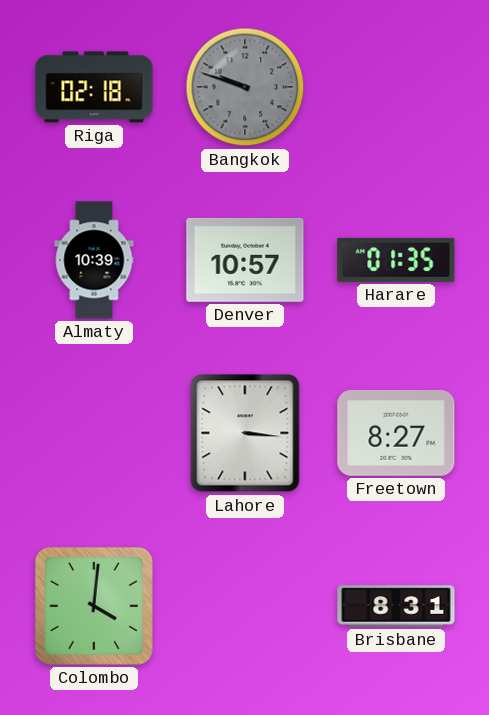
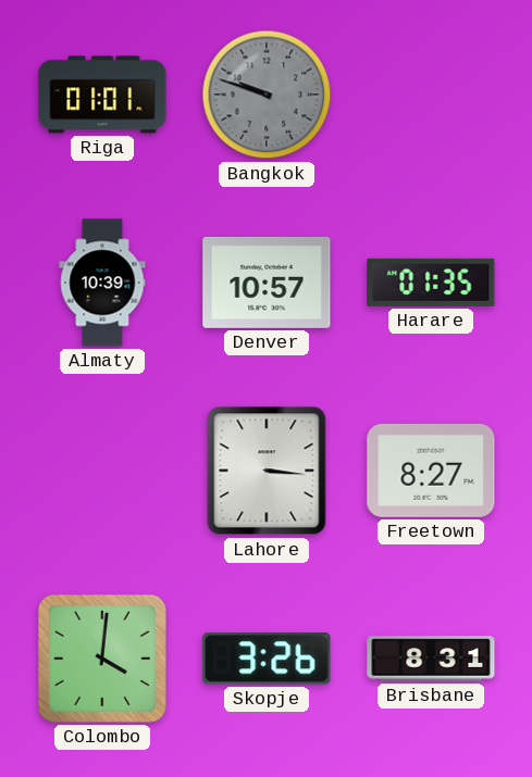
Riga: 02:18 -> 01:01
Skopje: none -> 3:26
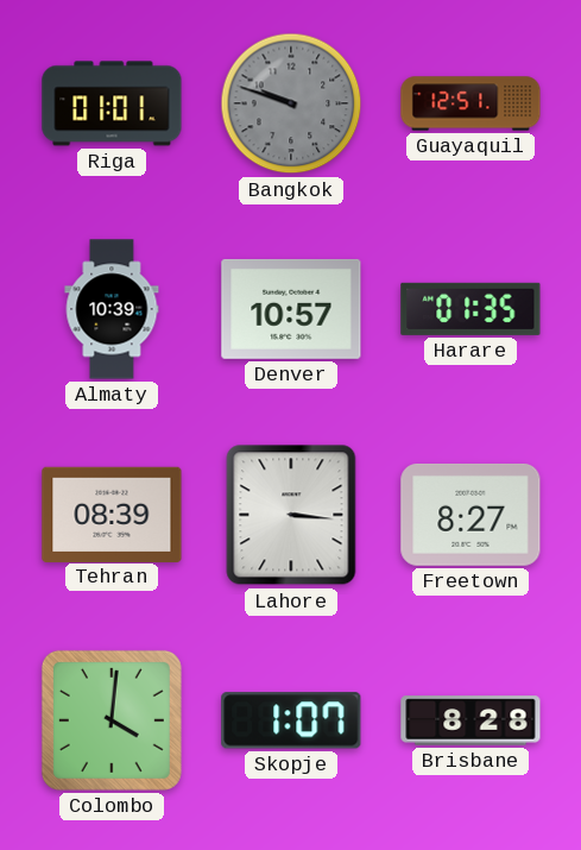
Guayaquil: none -> 12:51
Tehran: none -> 08:39
Skopje: 3:26 -> 1:07
Brisbane: 8:31 -> 8:28
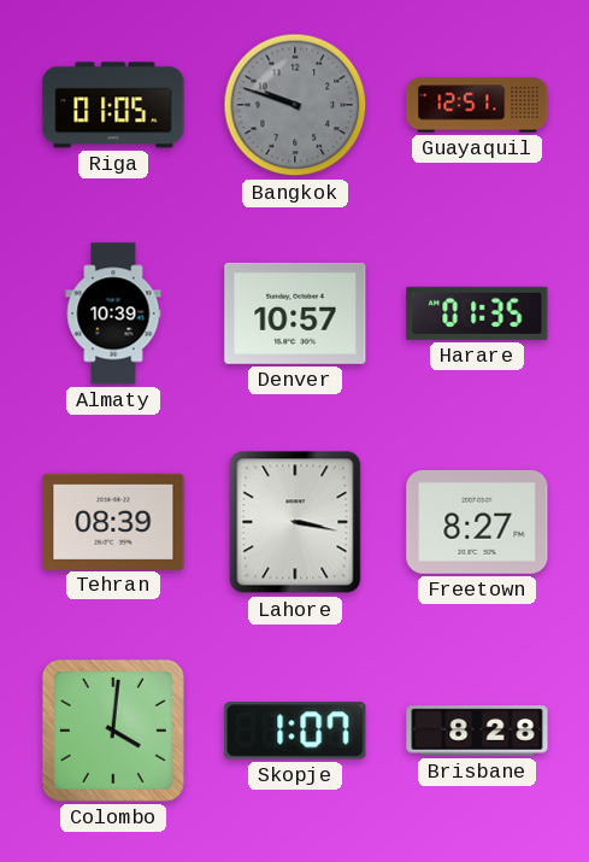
Riga: 01:01 -> 01:05
Lahore: 3:16 -> 3:17
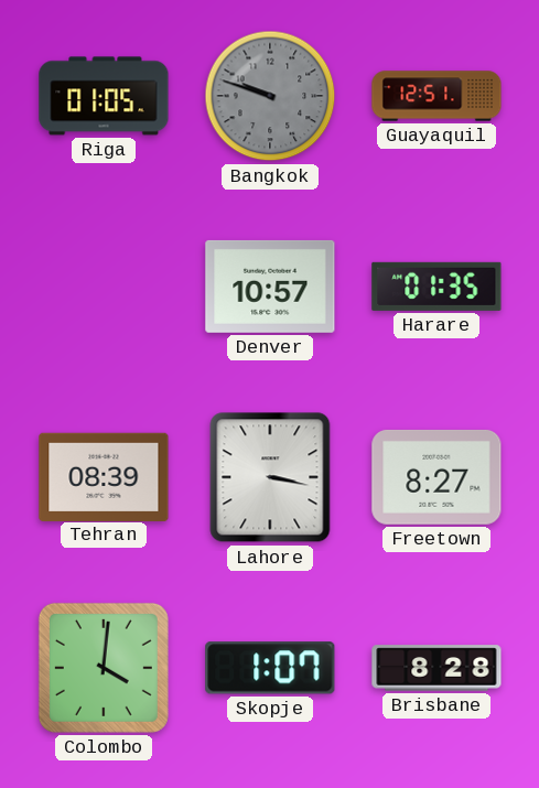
Almaty: 10:39 -> none
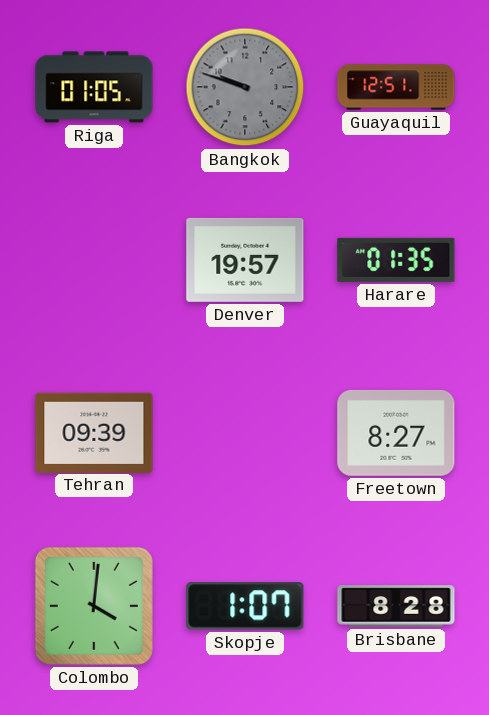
Denver: 10:57 -> 19:57
Tehran: 08:39 -> 09:39
Lahore: 3:17 -> none
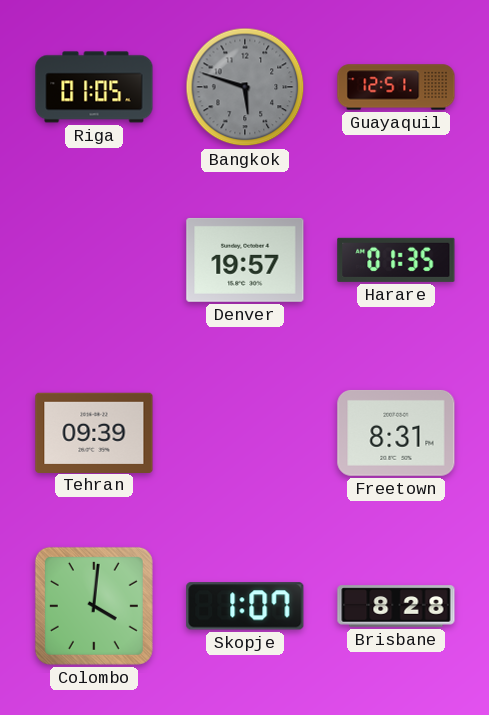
Bangkok: 9:48 -> 5:48
Freetown: 8:27 -> 8:31
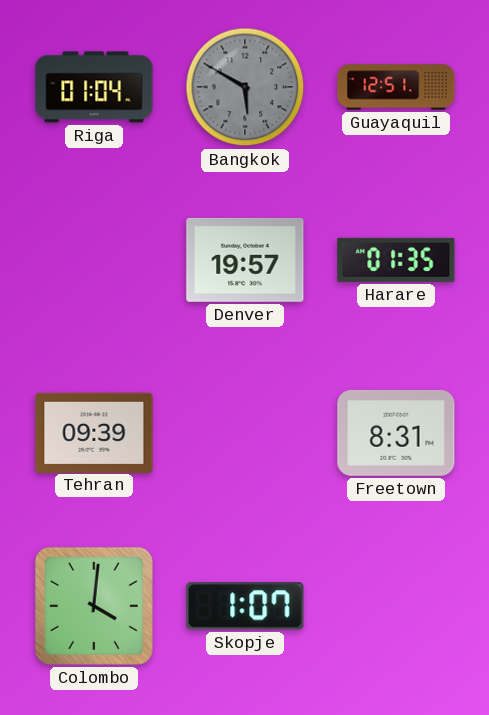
Riga: 01:05 -> 01:04
Bangkok: 5:48 -> 5:50
Brisbane: 8:28 -> none
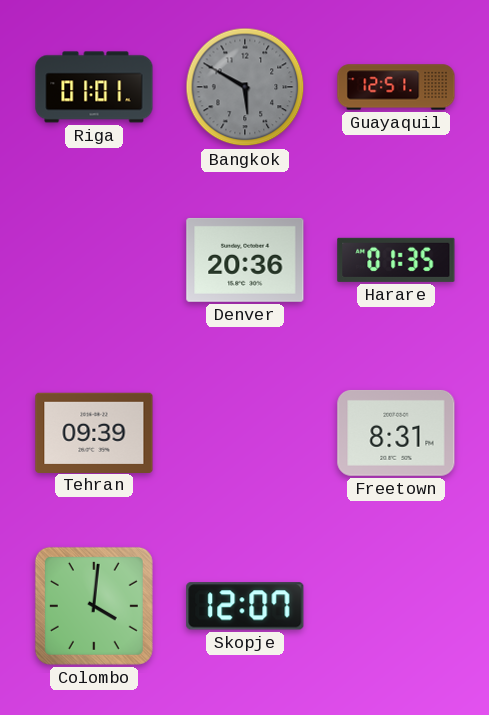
Riga: 01:04 -> 01:01
Denver: 19:57 -> 20:36
Skopje: 1:07 -> 12:07
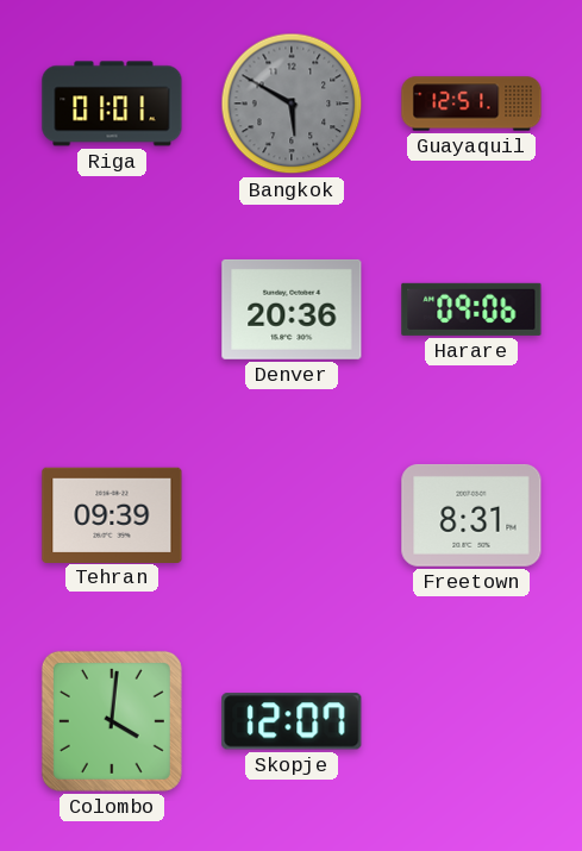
Harare: 01:35 -> 09:06
